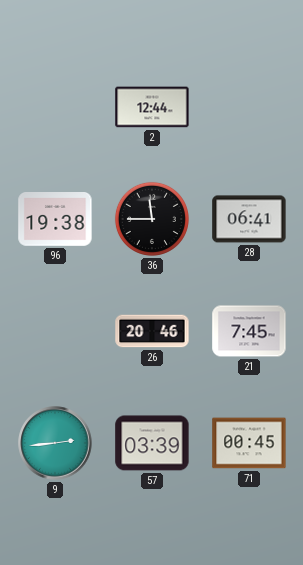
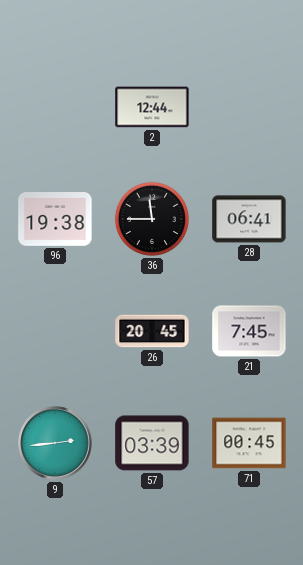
26: 20:46 -> 20:45
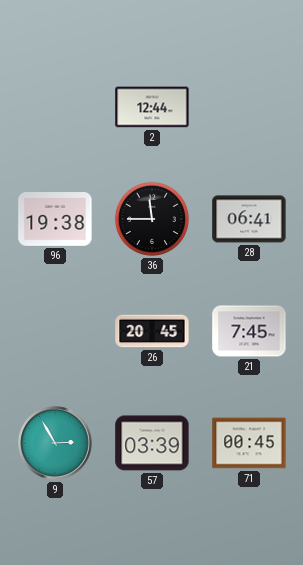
9: 2:44 -> 2:55
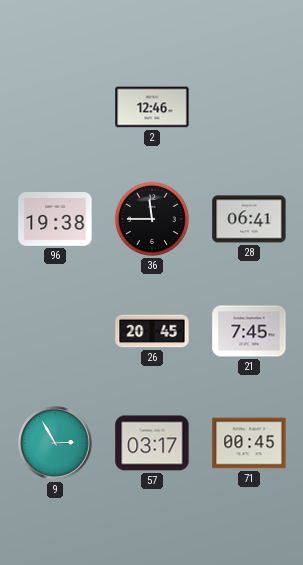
2: 12:44 -> 12:46
57: 03:39 -> 03:17
